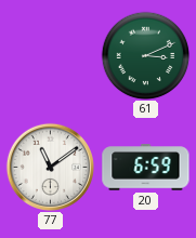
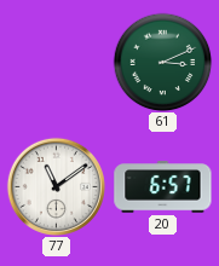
20: 6:59 -> 6:57
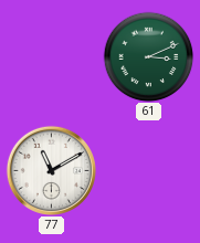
77: 11:09 -> 11:10
20: 6:57 -> none
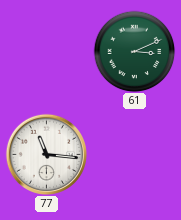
77: 11:10 -> 11:16
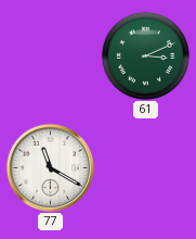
77: 11:16 -> 11:20
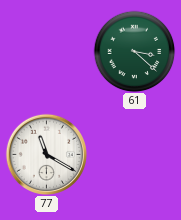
61: 3:11 -> 3:22
